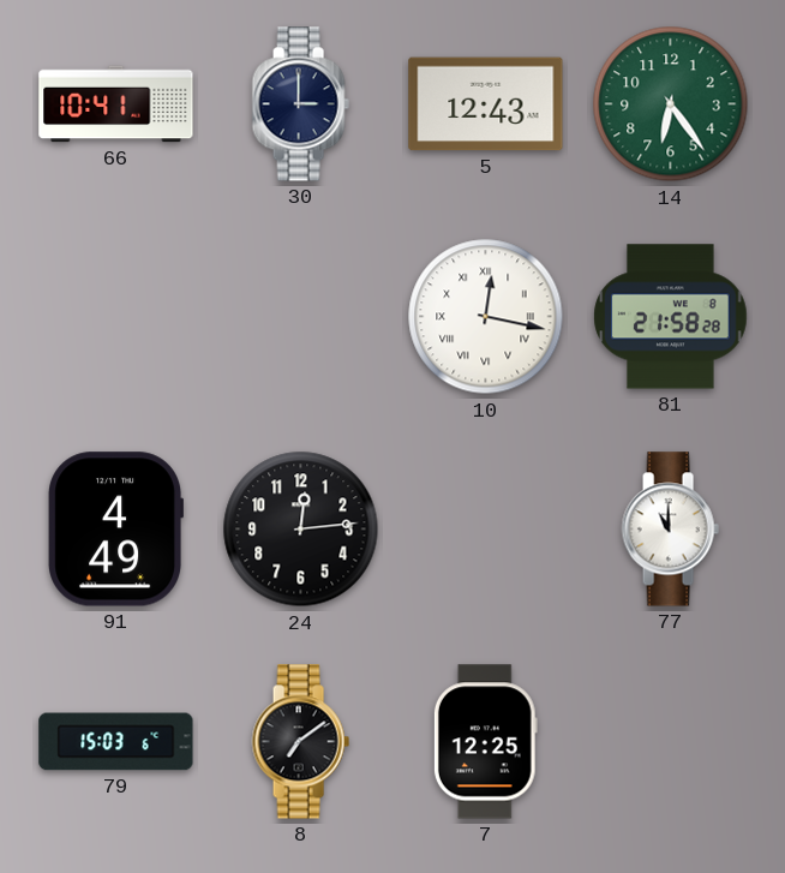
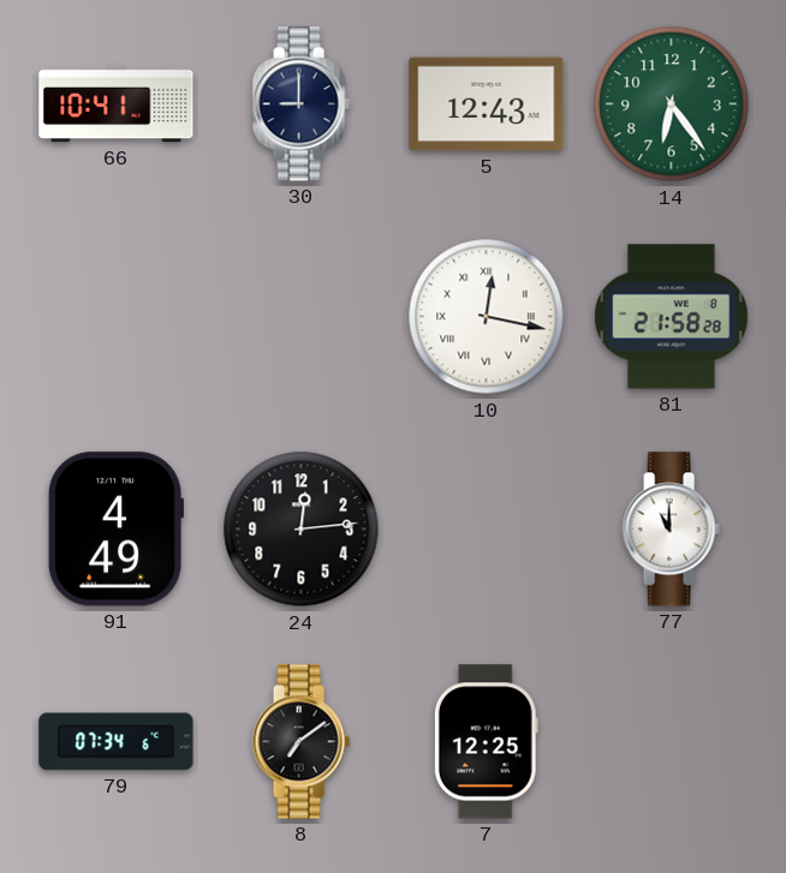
30: 3:00 -> 9:00
79: 15:03 -> 07:34
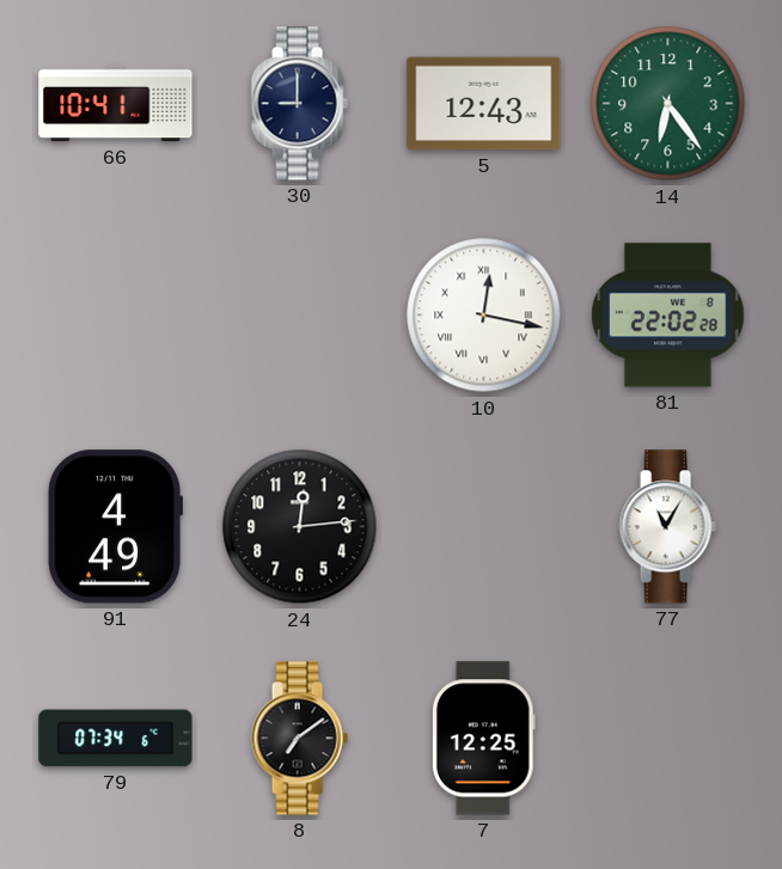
81: 21:58 -> 22:02
77: 11:00 -> 11:05
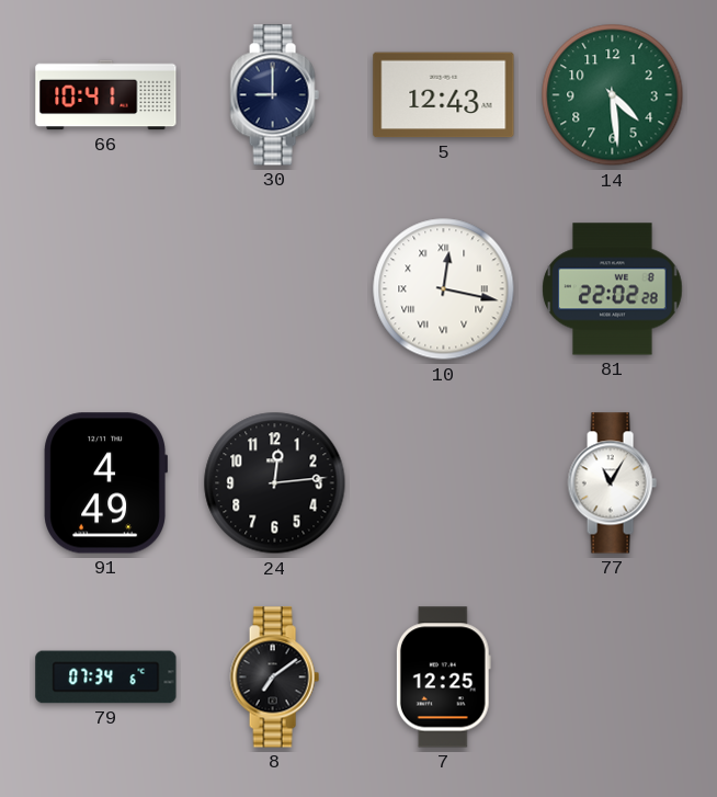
14: 6:24 -> 4:29
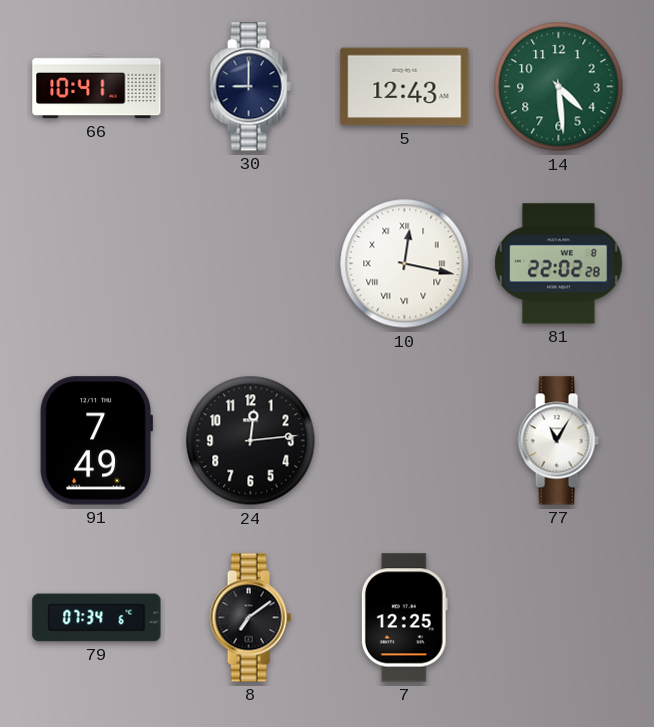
91: 4:49 -> 7:49
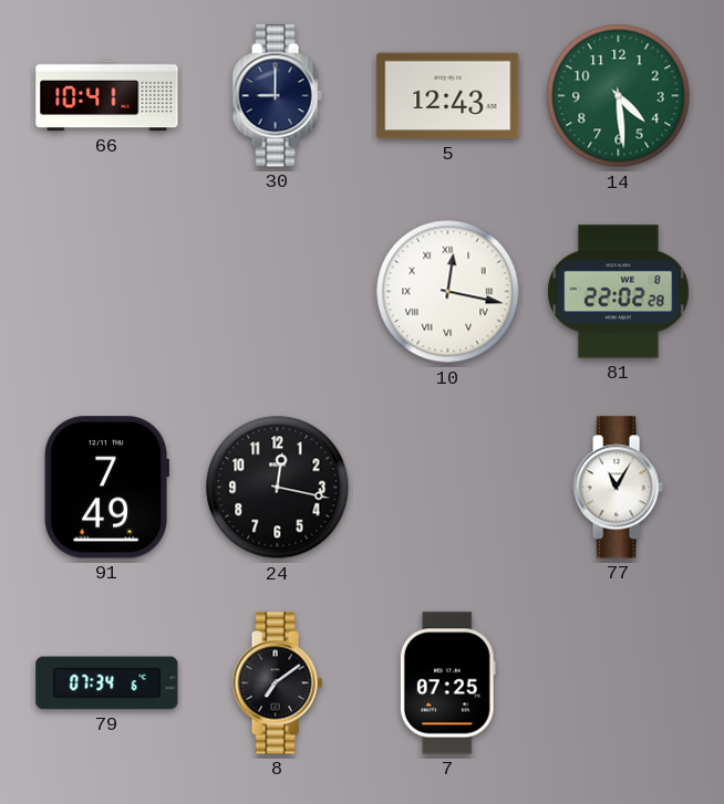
24: 12:14 -> 12:17
7: 12:25 -> 07:25
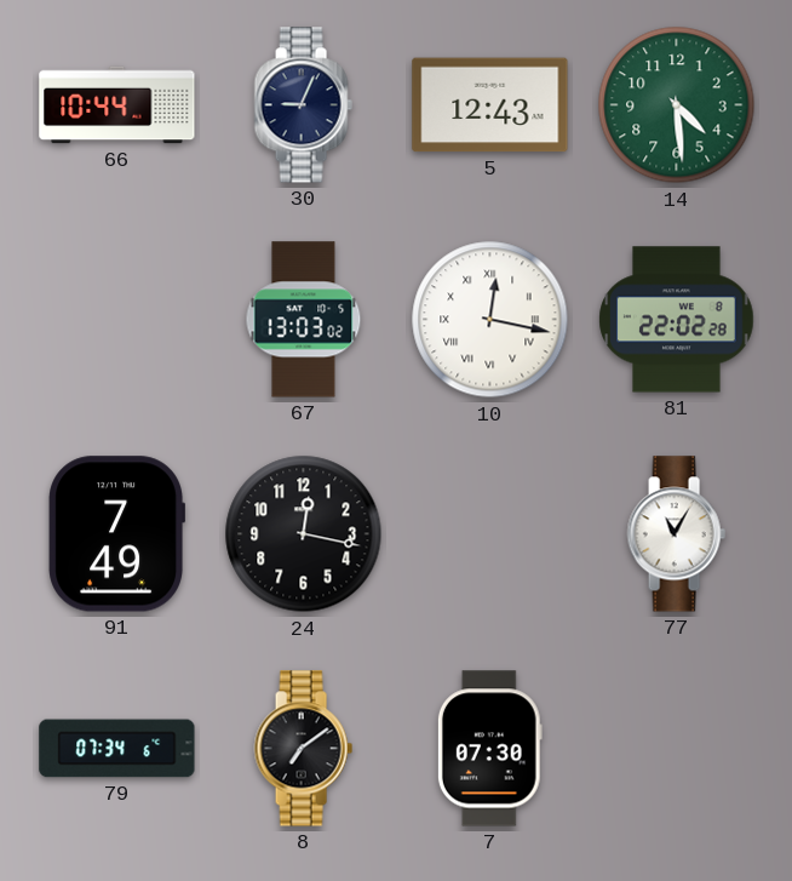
66: 10:41 -> 10:44
30: 9:00 -> 9:04
67: none -> 13:03
7: 07:25 -> 07:30
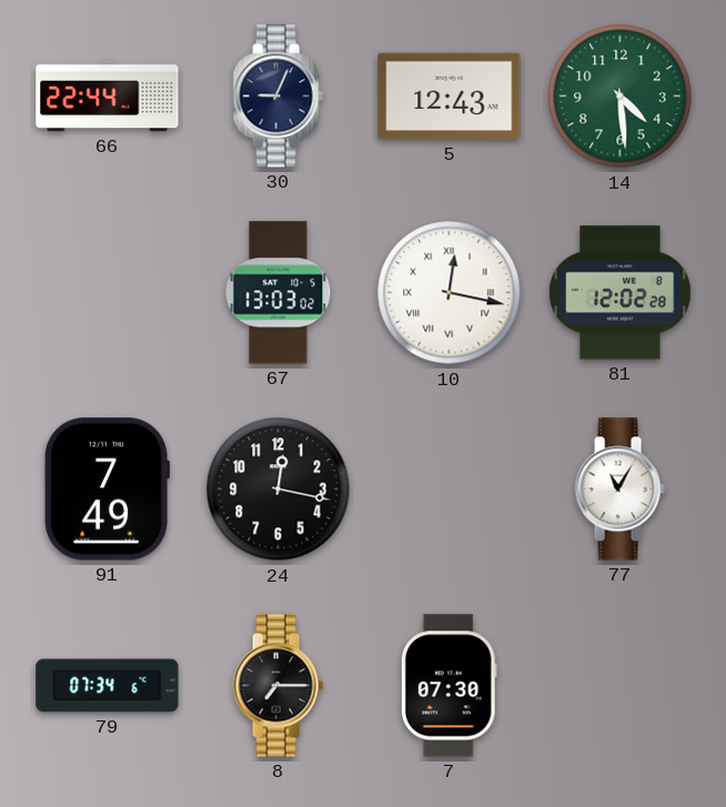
66: 10:44 -> 22:44
81: 22:02 -> 12:02
8: 7:09 -> 7:15
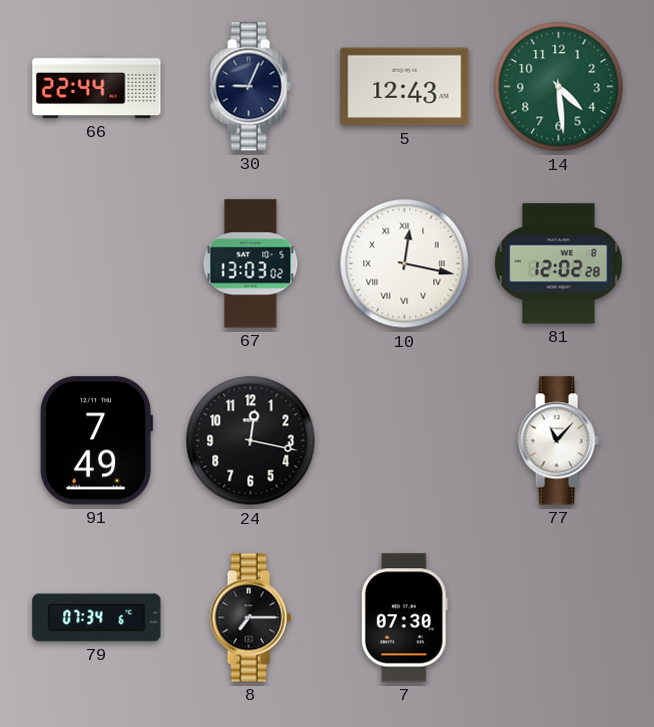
77: 11:05 -> 11:07
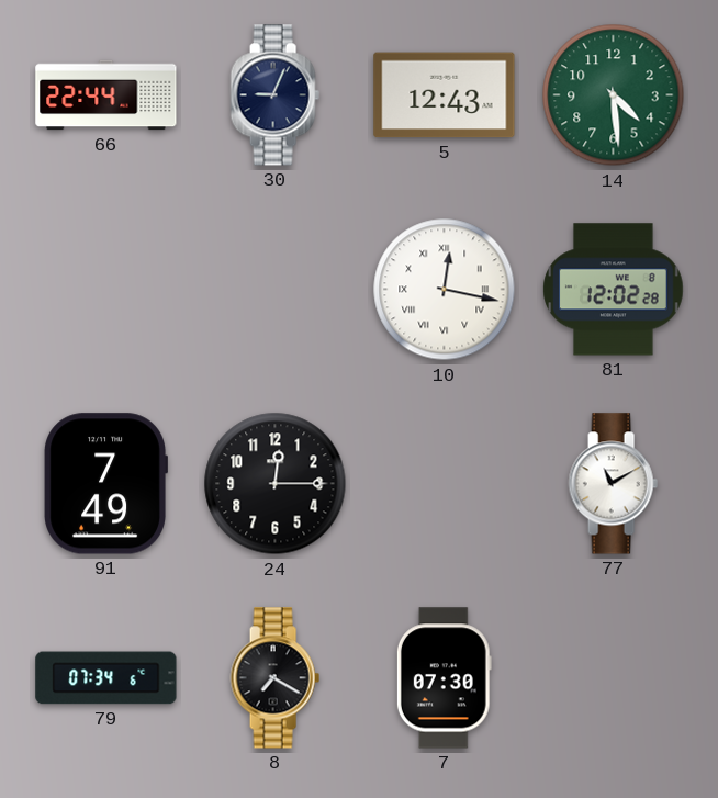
67: 13:03 -> none
24: 12:17 -> 12:15
77: 11:07 -> 11:10
8: 7:15 -> 7:20
